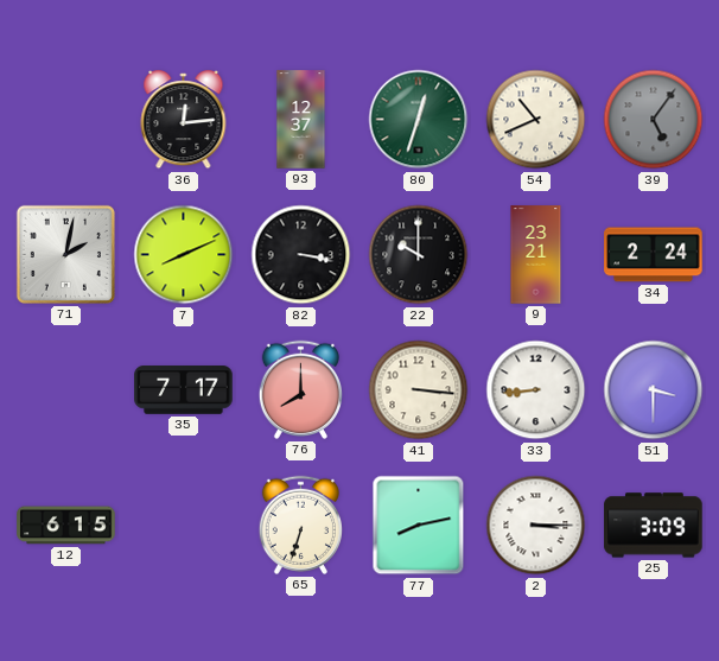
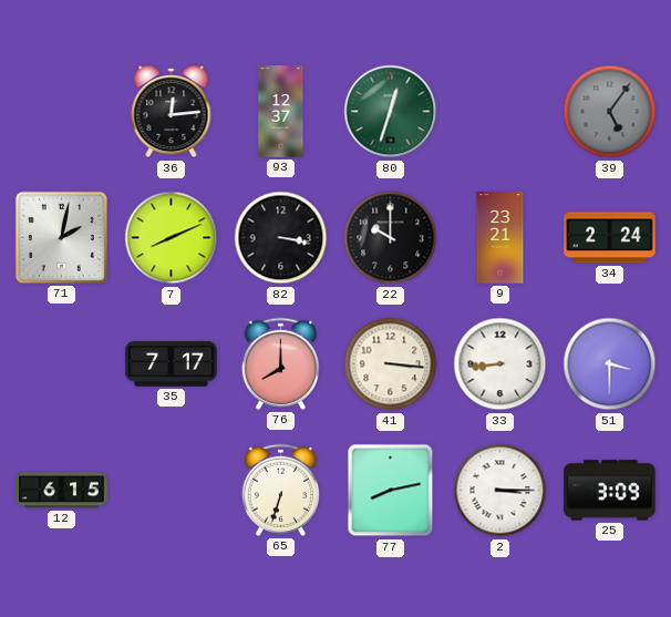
54: 10:41 -> none
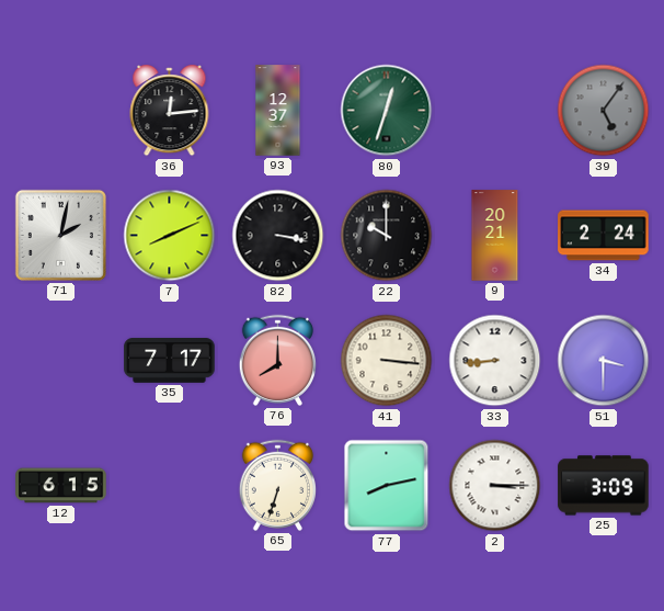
9: 23:21 -> 20:21
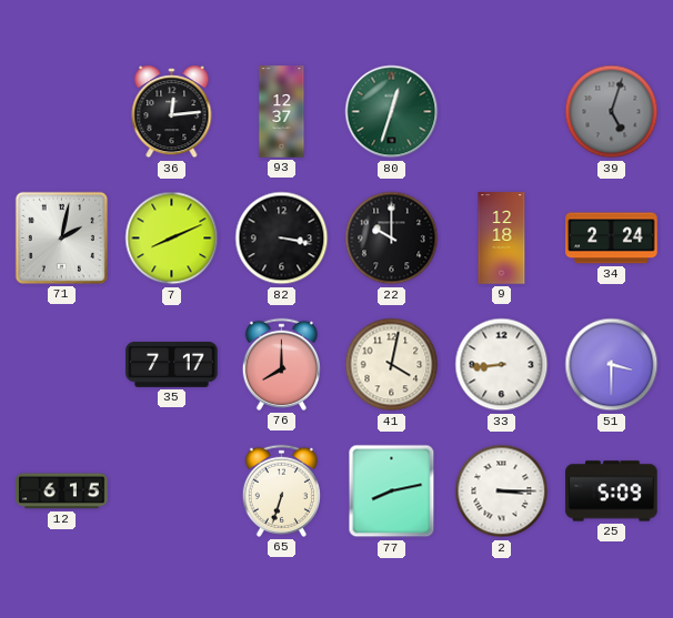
39: 5:06 -> 5:03
9: 20:21 -> 12:18
41: 3:16 -> 4:02
25: 3:09 -> 5:09
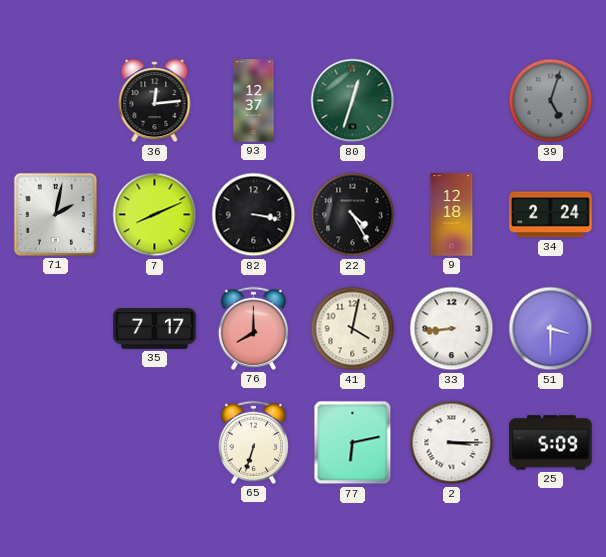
22: 10:00 -> 4:25
12: 6:15 -> none
77: 8:13 -> 6:13
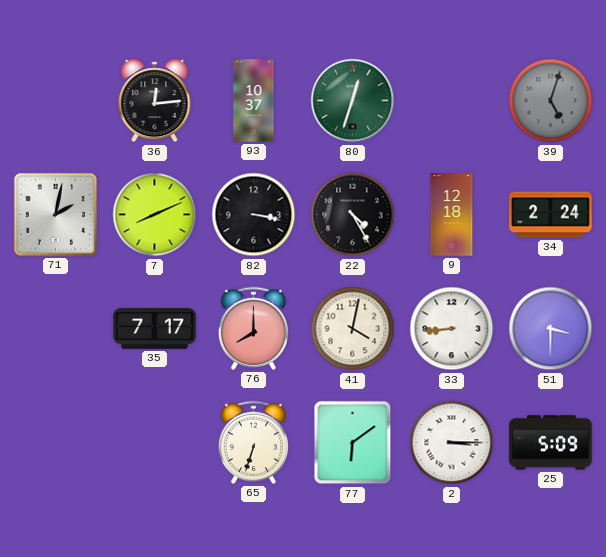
93: 12:37 -> 10:37
77: 6:13 -> 6:09
